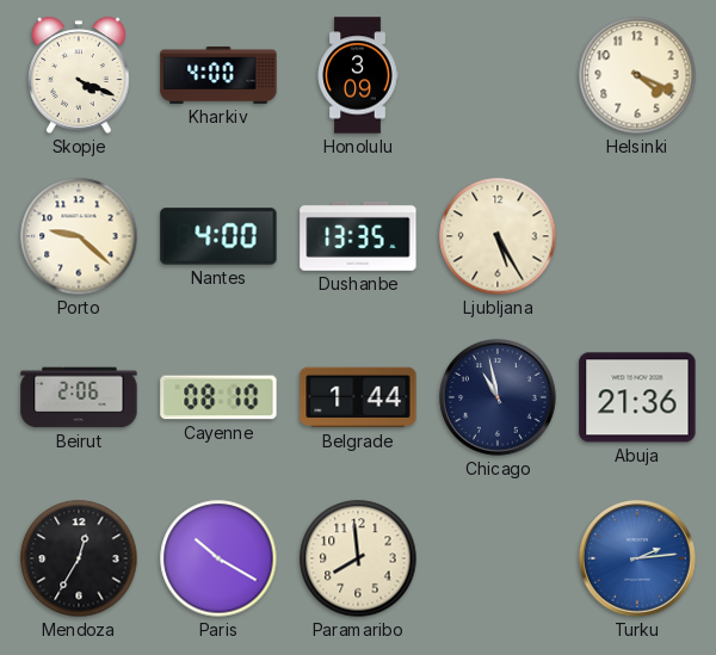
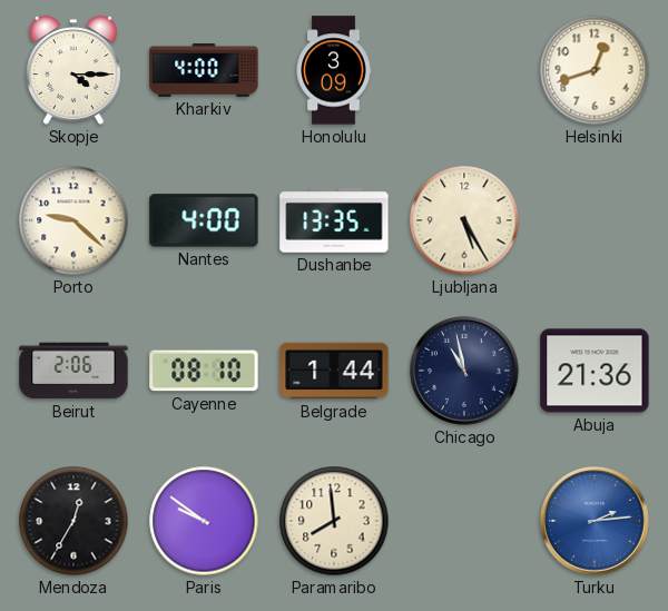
Skopje: 4:19 -> 4:15
Helsinki: 4:19 -> 12:42
Paris: 10:20 -> 9:51
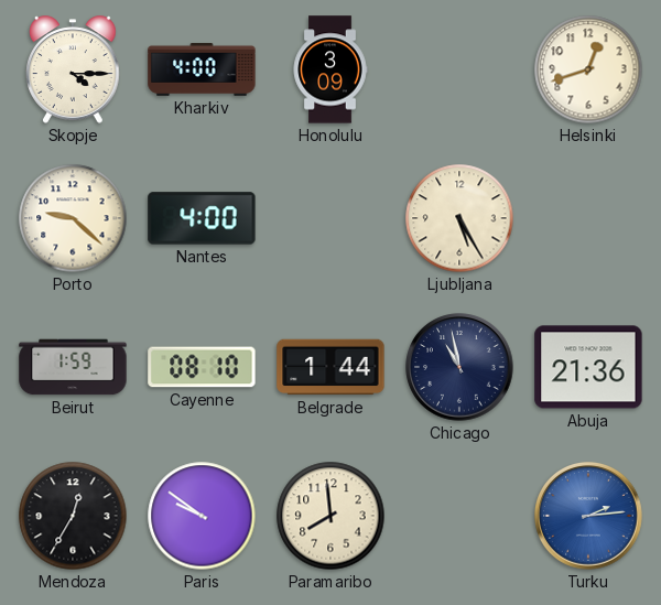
Dushanbe: 13:35 -> none
Beirut: 2:06 -> 1:59
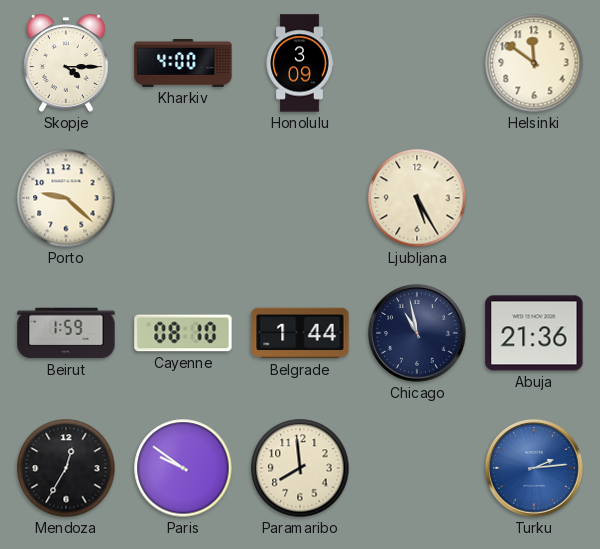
Helsinki: 12:42 -> 11:51
Nantes: 4:00 -> none
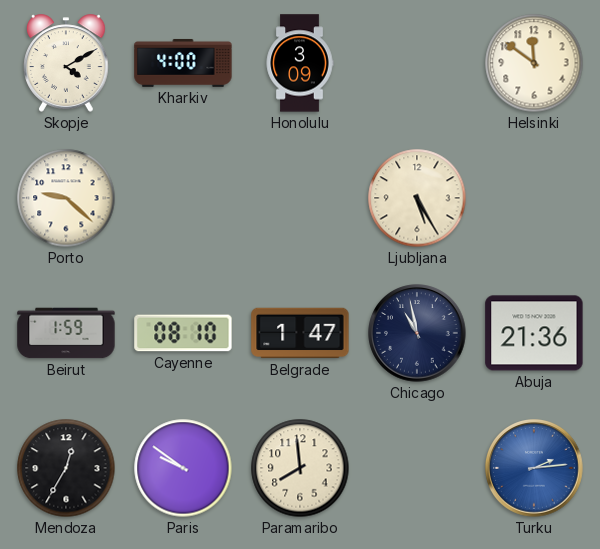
Skopje: 4:15 -> 4:10
Belgrade: 1:44 -> 1:47
